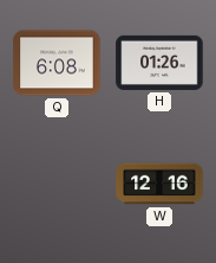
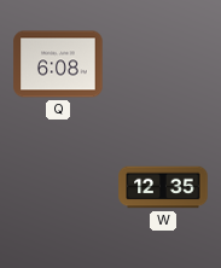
H: 01:26 -> none
W: 12:16 -> 12:35
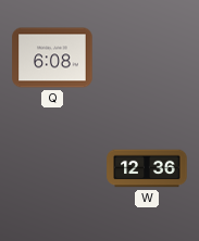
W: 12:35 -> 12:36
